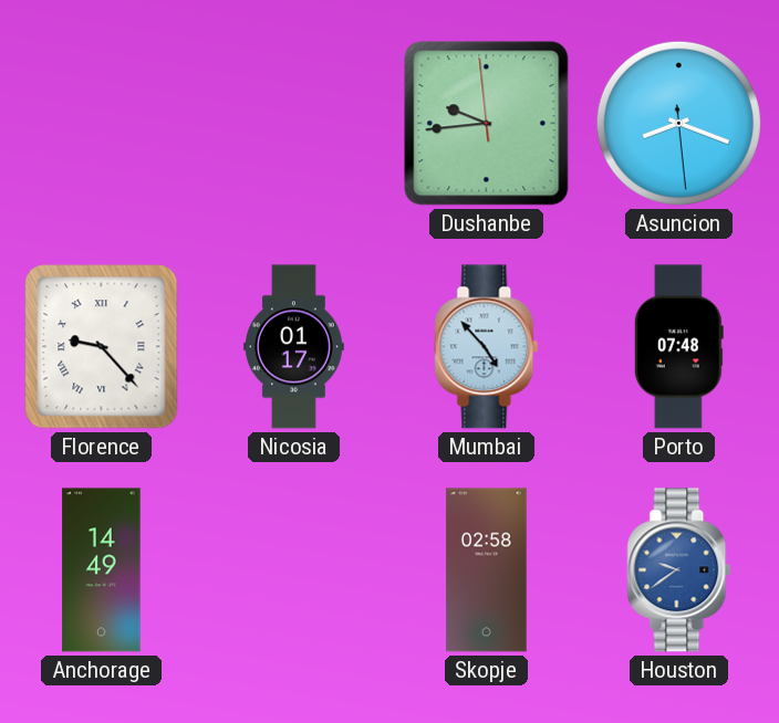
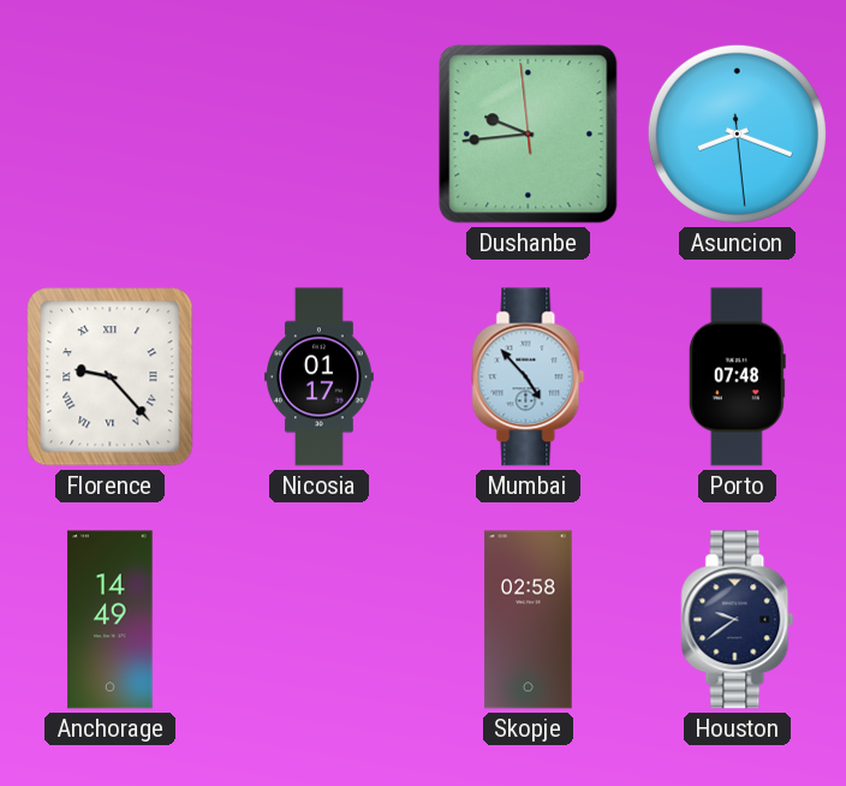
Houston dial: blue -> navy
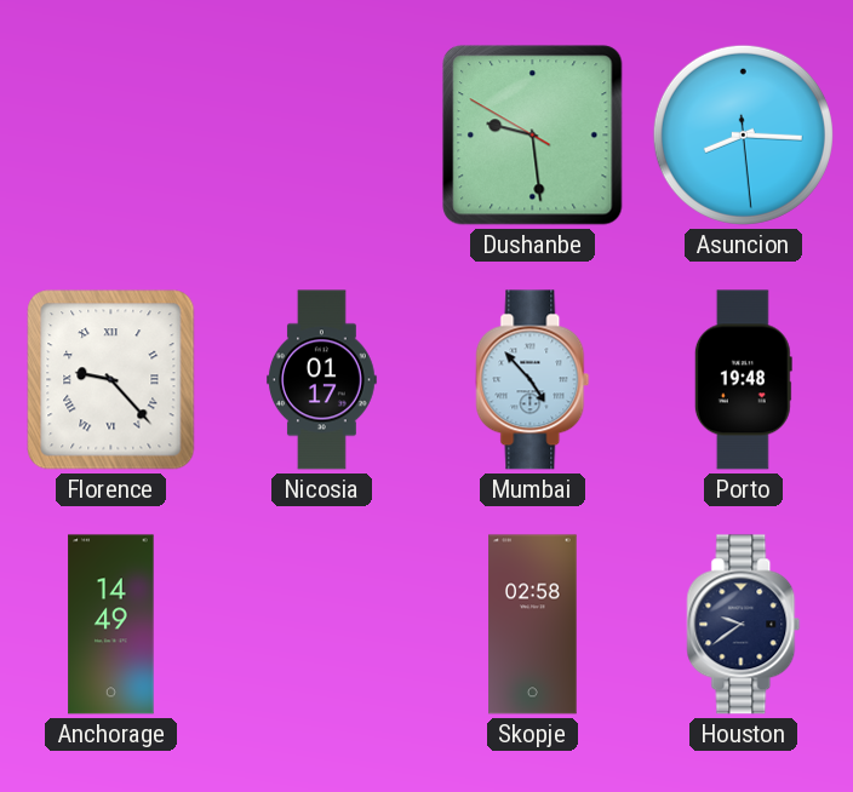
Dushanbe: 9:43 -> 9:28
Asuncion: 8:18 -> 8:15
Porto: 07:48 -> 19:48
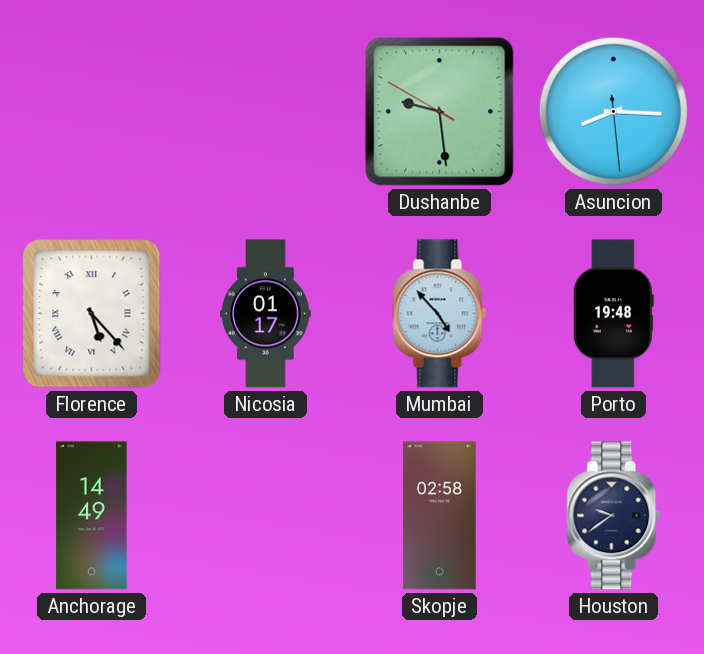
Florence: 9:23 -> 5:23
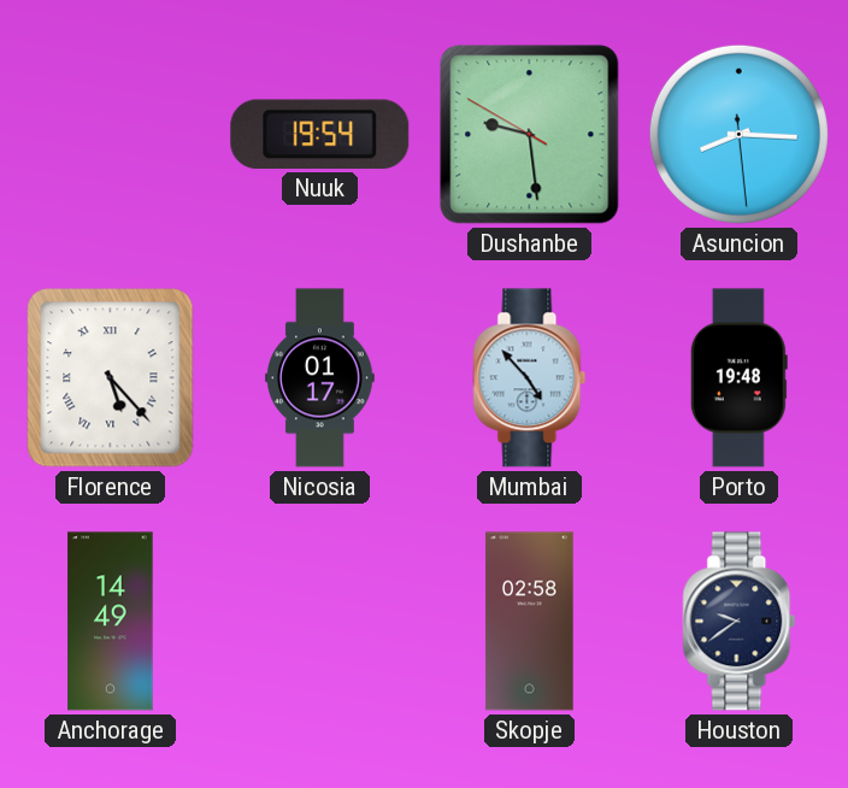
Nuuk: none -> 19:54
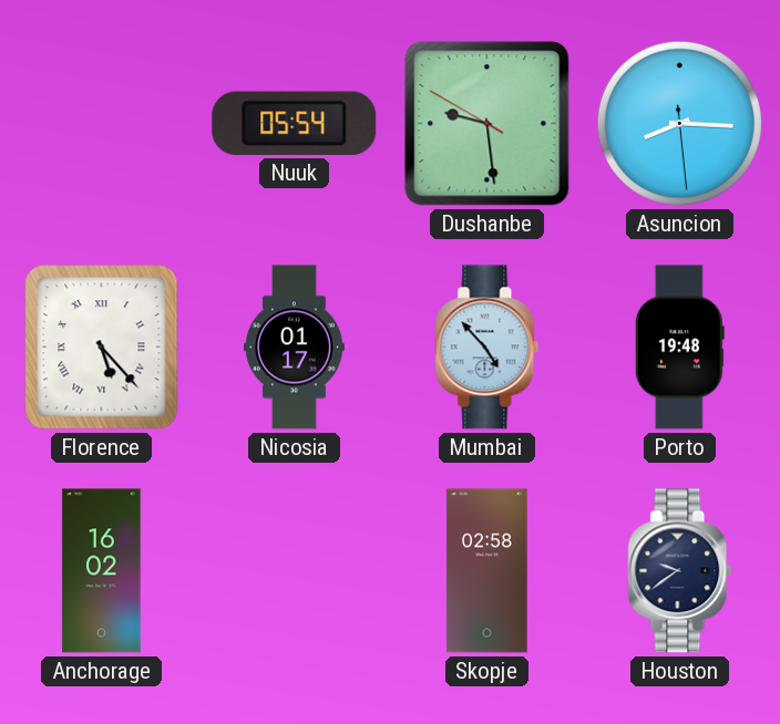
Nuuk: 19:54 -> 05:54
Anchorage: 14:49 -> 16:02
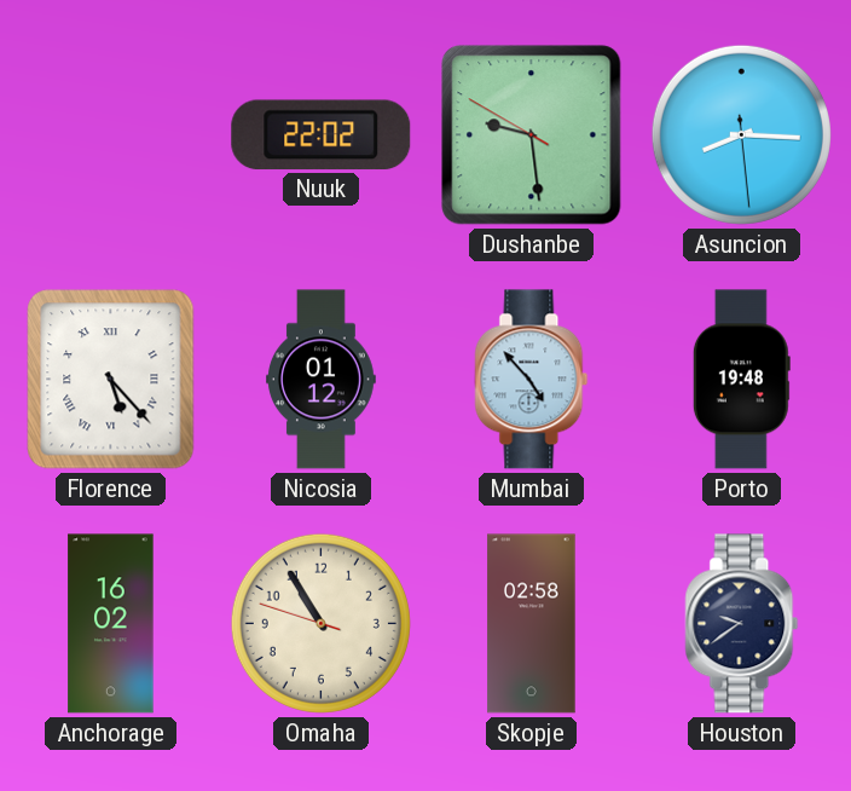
Nuuk: 05:54 -> 22:02
Nicosia: 01:17 -> 01:12
Omaha: none -> 10:54
